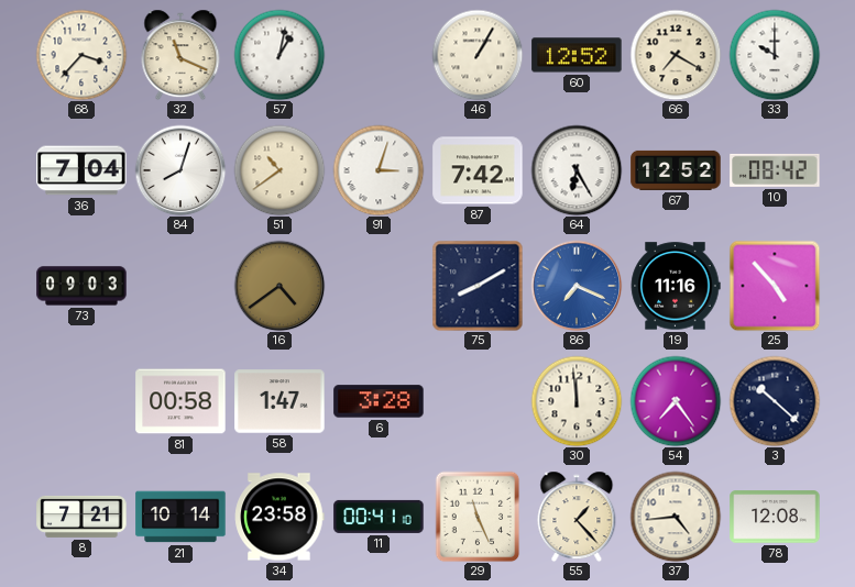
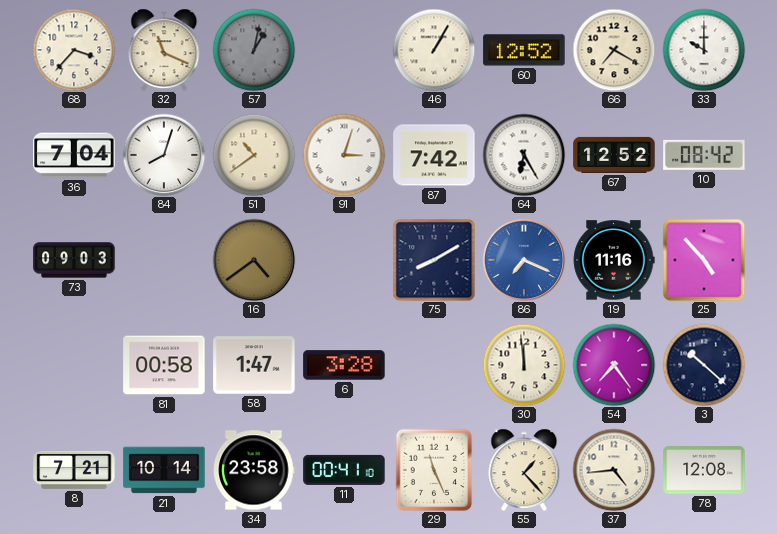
57 dial: white -> grey
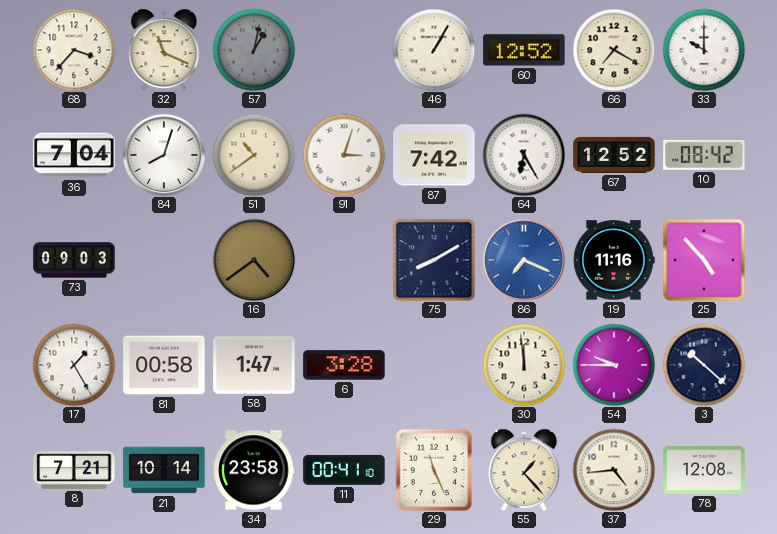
17: none -> 1:25
54: 7:24 -> 9:45
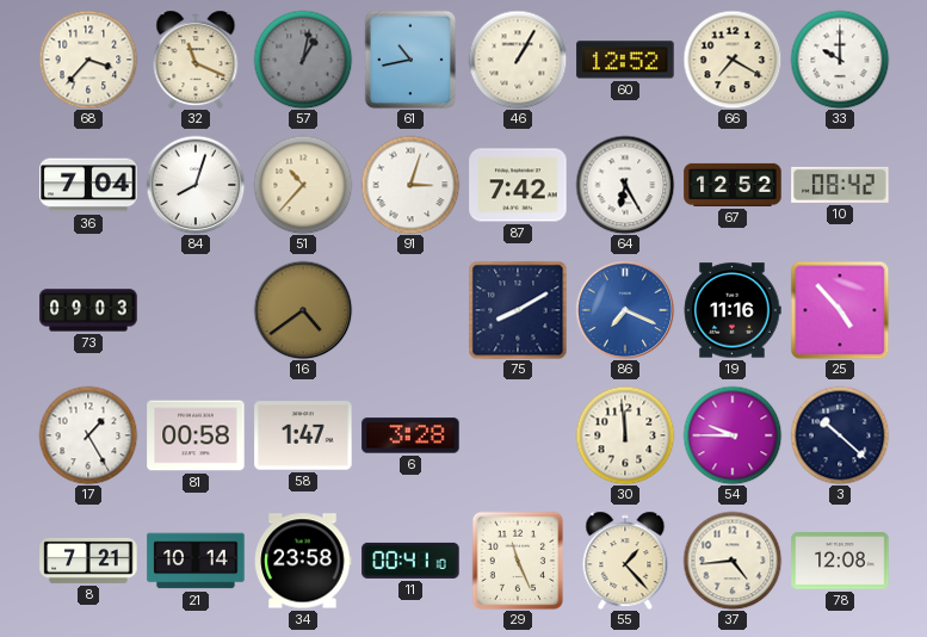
61: none -> 10:43
51: 10:39 -> 10:37
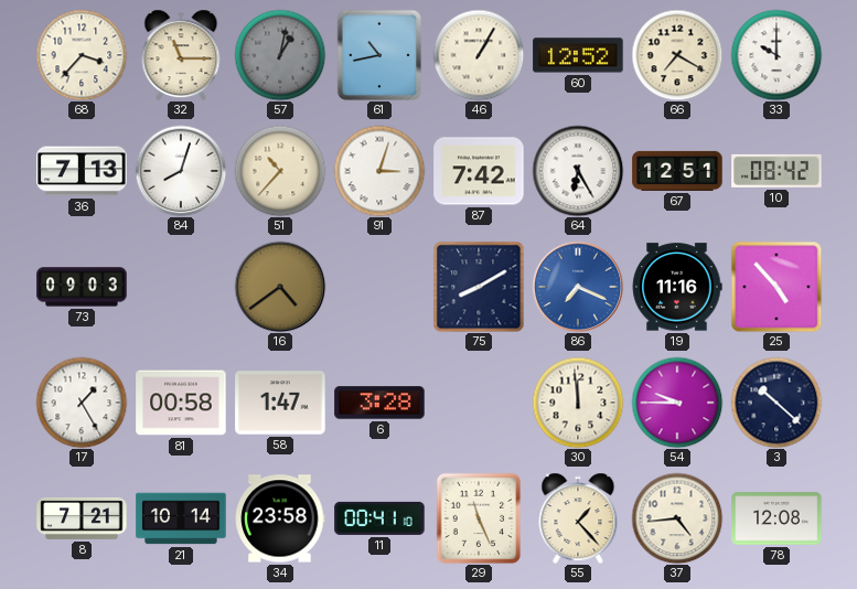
32: 11:19 -> 11:15
36: 7:04 -> 7:13
67: 12:52 -> 12:51
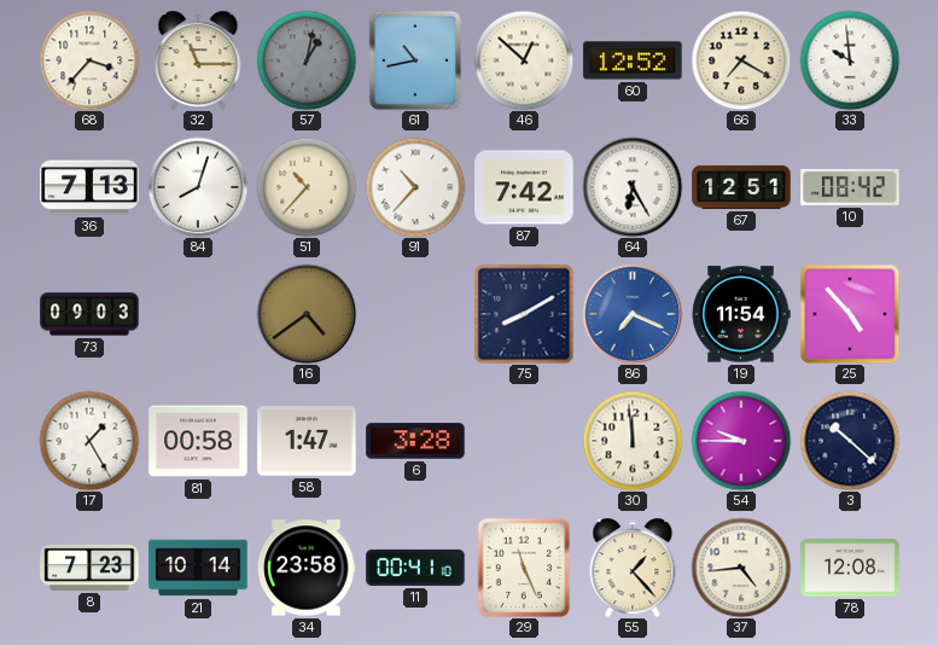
46: 1:05 -> 12:52
33: 10:00 -> 9:59
91: 3:03 -> 10:37
19: 11:16 -> 11:54
8: 7:21 -> 7:23
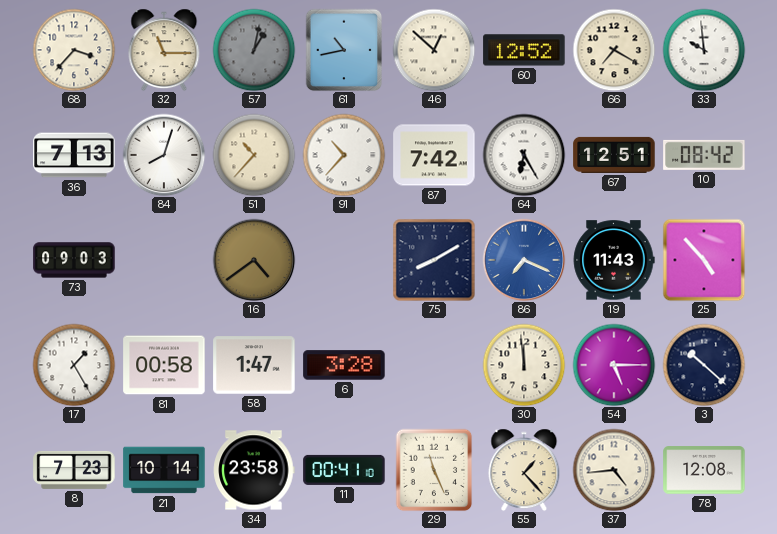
19: 11:54 -> 11:43
54: 9:45 -> 5:15
